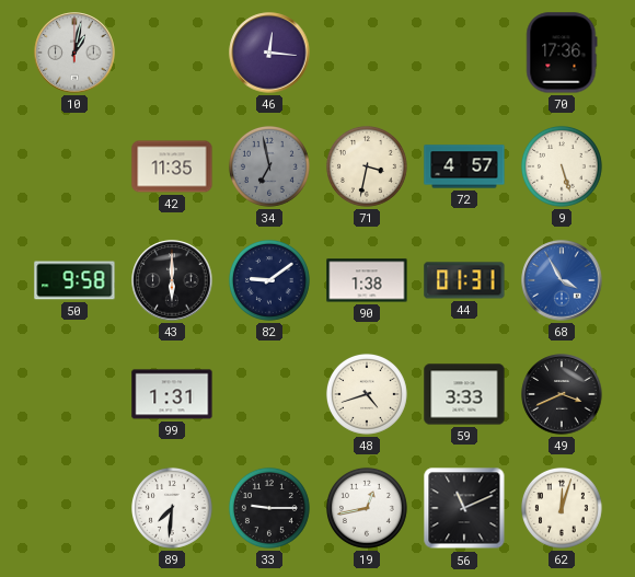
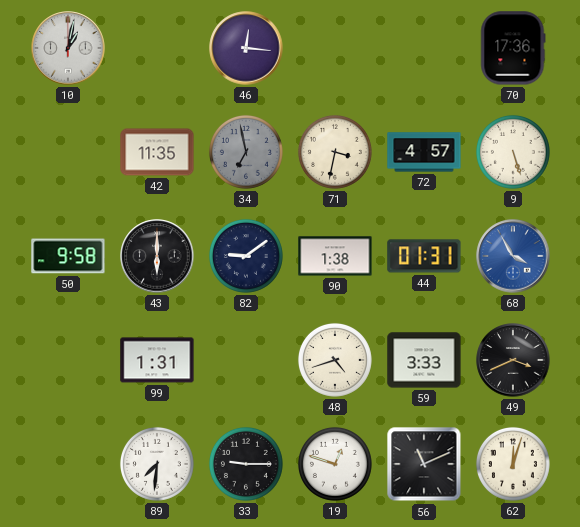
19: 12:43 -> 12:48
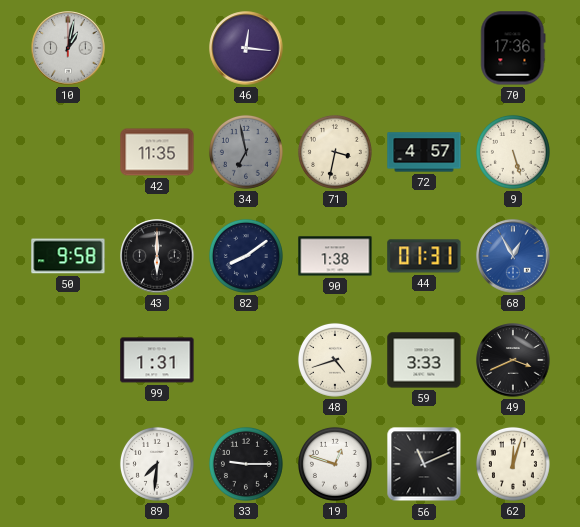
82: 9:09 -> 8:09
68: 3:55 -> 12:55
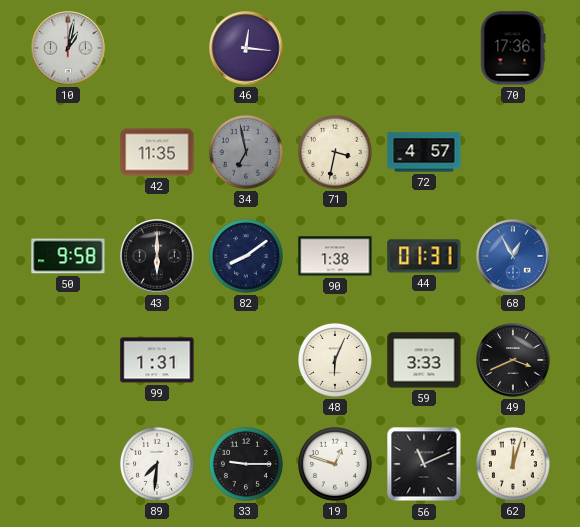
9: 5:27 -> none
48: 4:42 -> 6:04
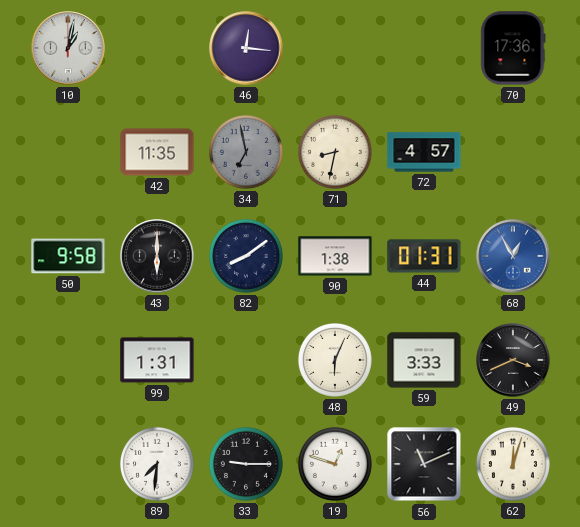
71: 3:32 -> 8:32
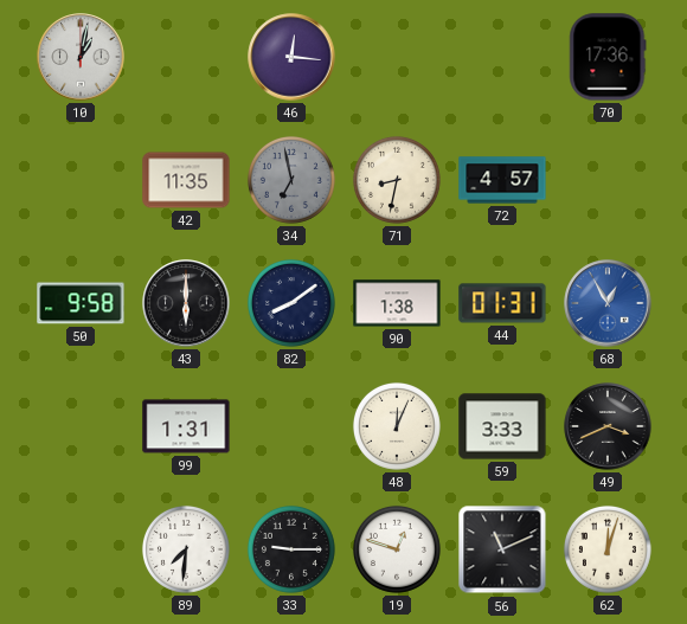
48: 6:04 -> 12:04
